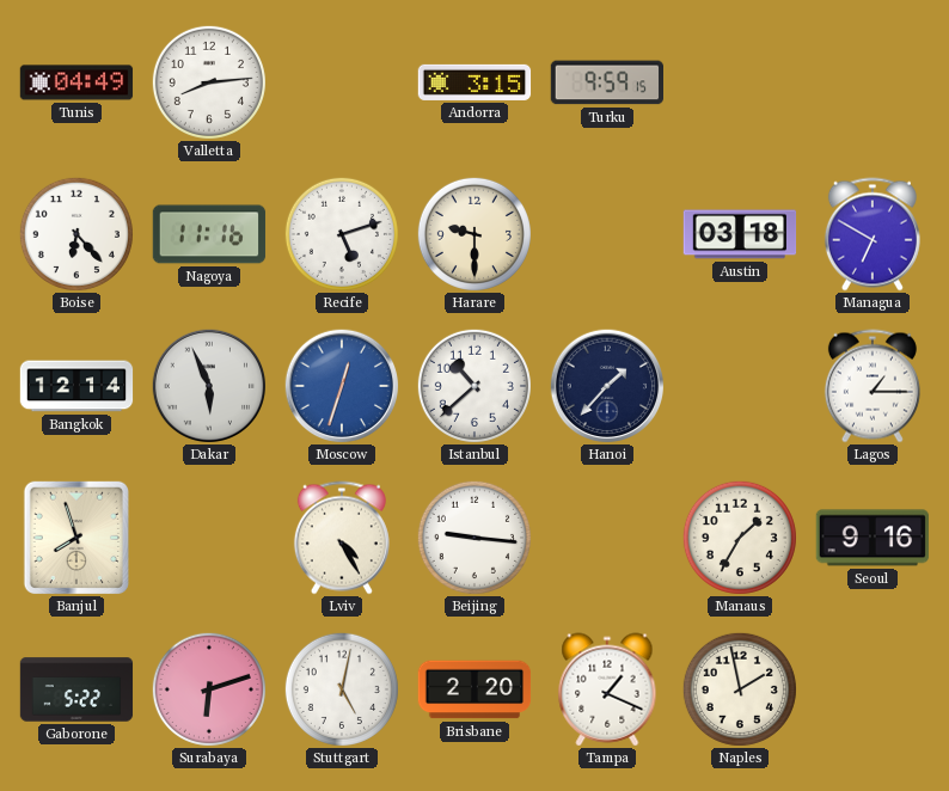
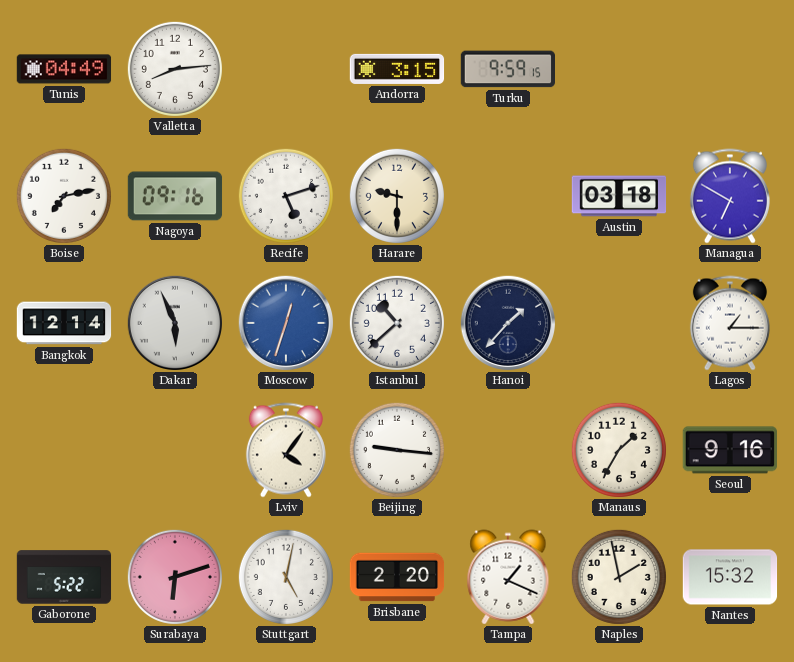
Boise: 6:23 -> 7:13
Nagoya: 11:16 -> 09:16
Banjul: 7:57 -> none
Lviv: 4:25 -> 4:06
Nantes: none -> 15:32
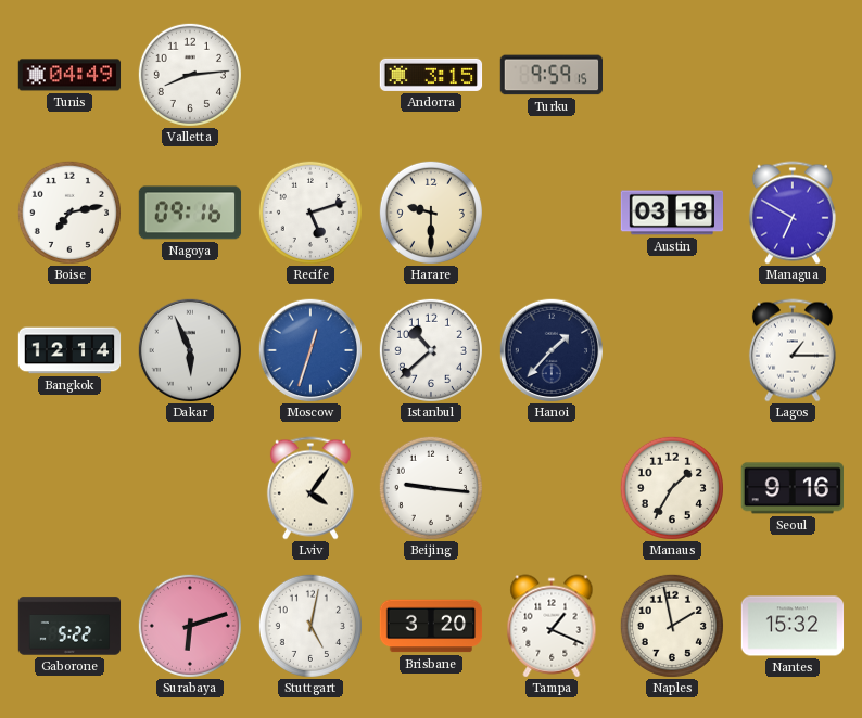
Brisbane: 2:20 -> 3:20
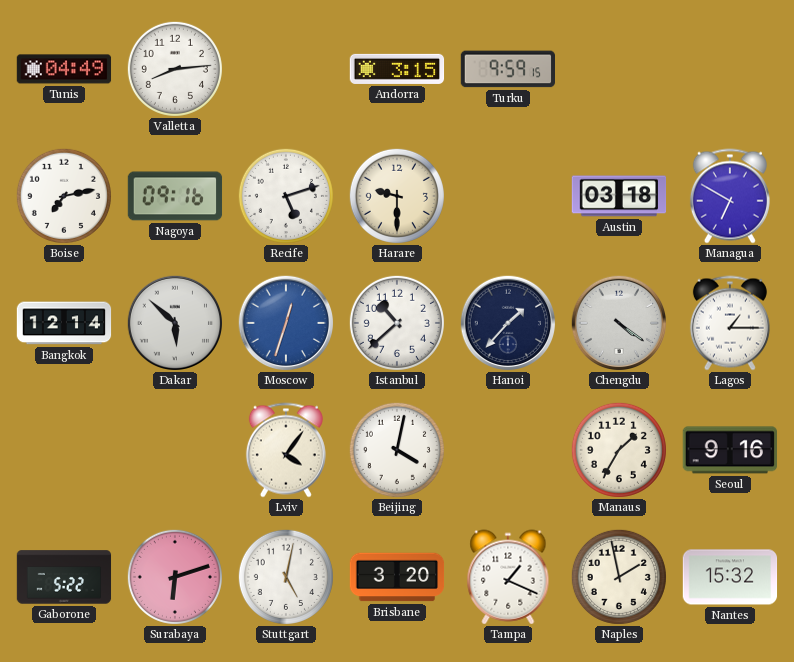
Dakar: 5:56 -> 5:52
Chengdu: none -> 4:21
Beijing: 9:16 -> 4:02
